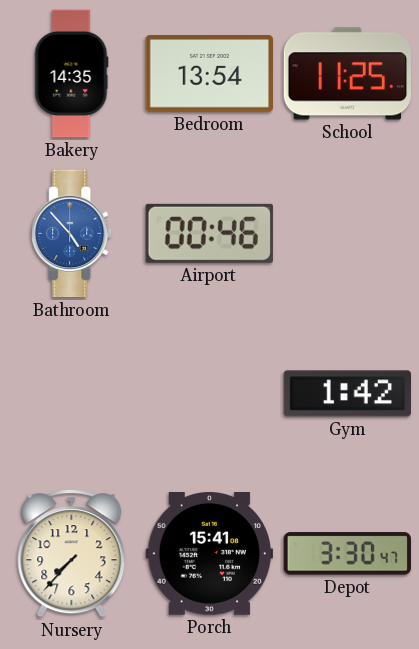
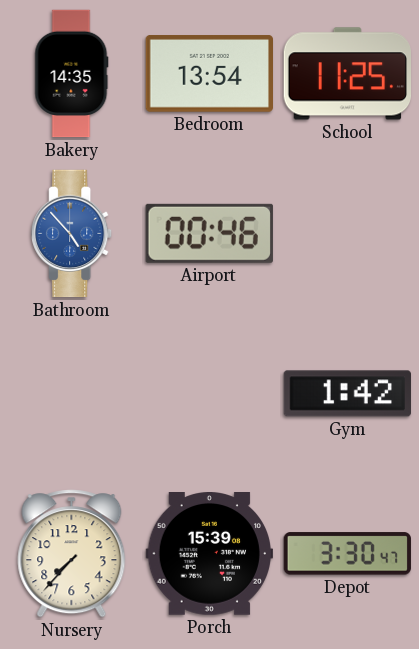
Porch: 15:41 -> 15:39
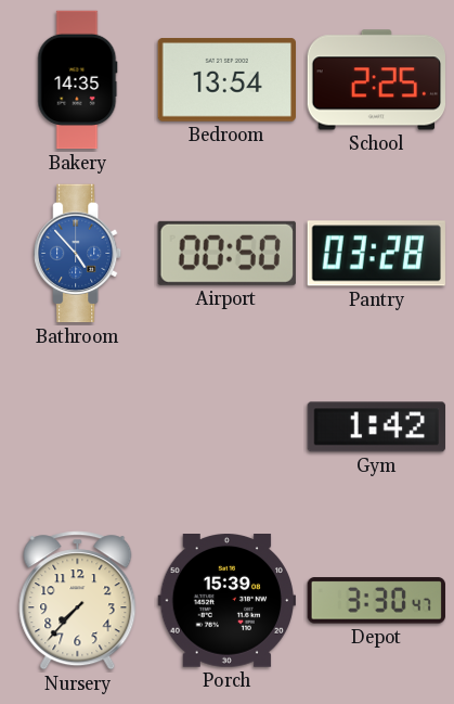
School: 11:25 -> 2:25
Airport: 00:46 -> 00:50
Pantry: none -> 03:28
